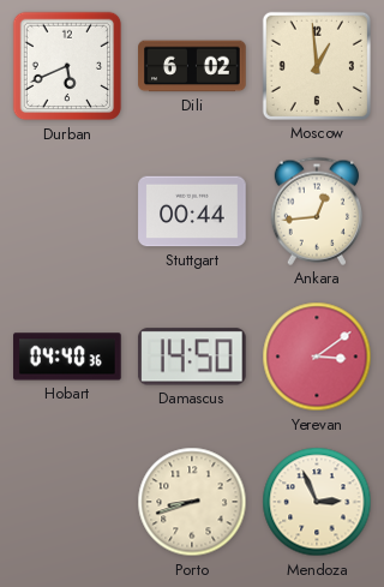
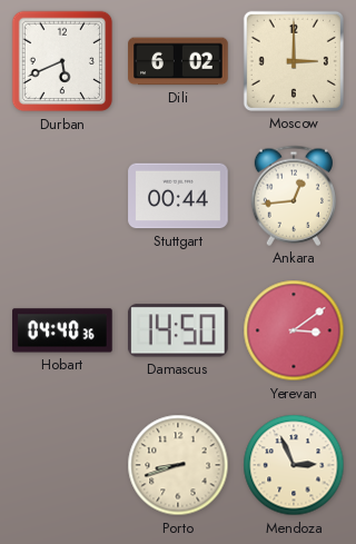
Moscow: 12:59 -> 3:00
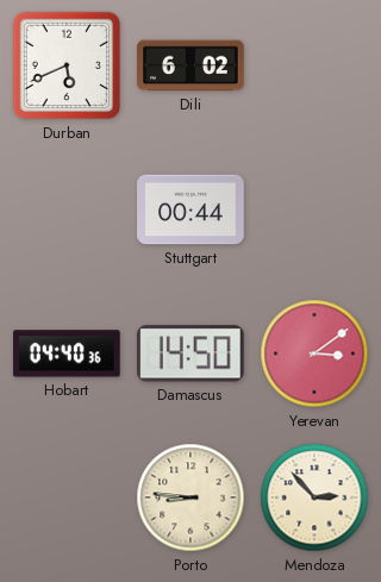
Moscow: 3:00 -> none
Ankara: 12:44 -> none
Porto: 8:42 -> 8:46
Mendoza: 2:56 -> 2:53
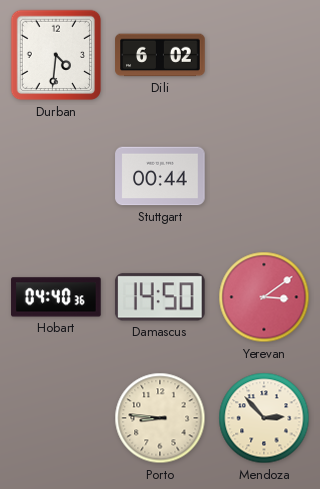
Durban: 5:41 -> 4:31
